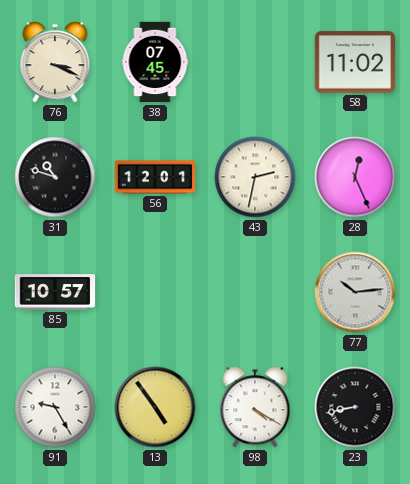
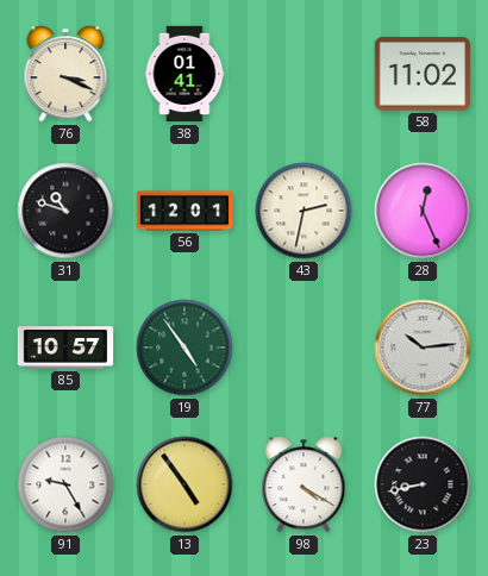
38: 07:45 -> 01:41
19: none -> 4:54
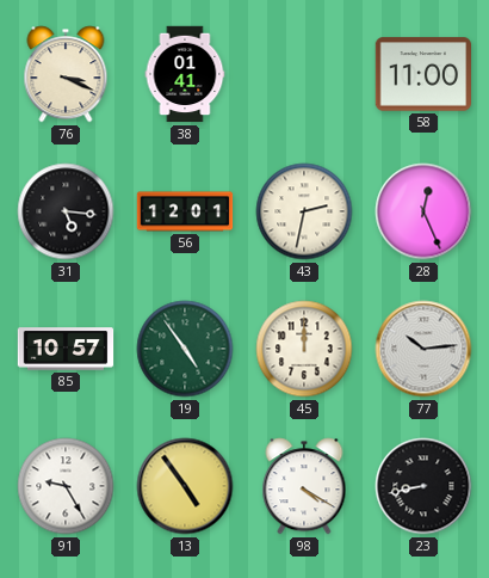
58: 11:02 -> 11:00
31: 10:48 -> 5:16
45: none -> 12:00
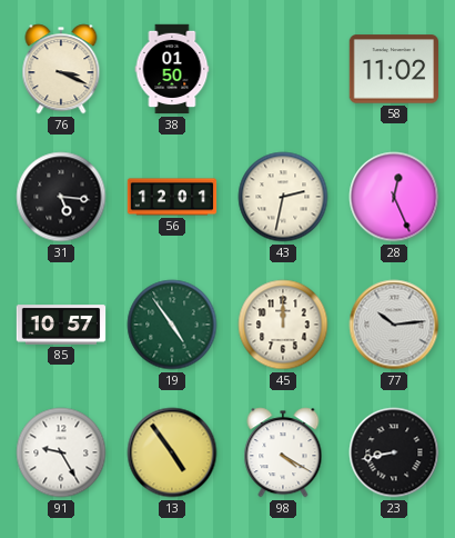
38: 01:41 -> 01:50
58: 11:00 -> 11:02
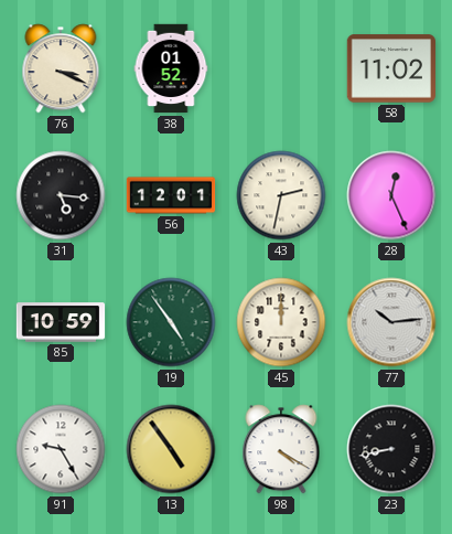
38: 01:50 -> 01:52
85: 10:57 -> 10:59
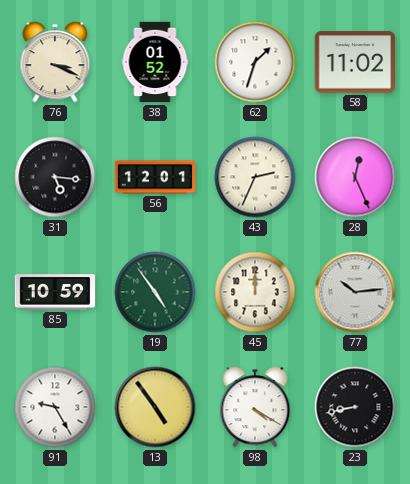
62: none -> 1:33
43: 2:32 -> 2:34
